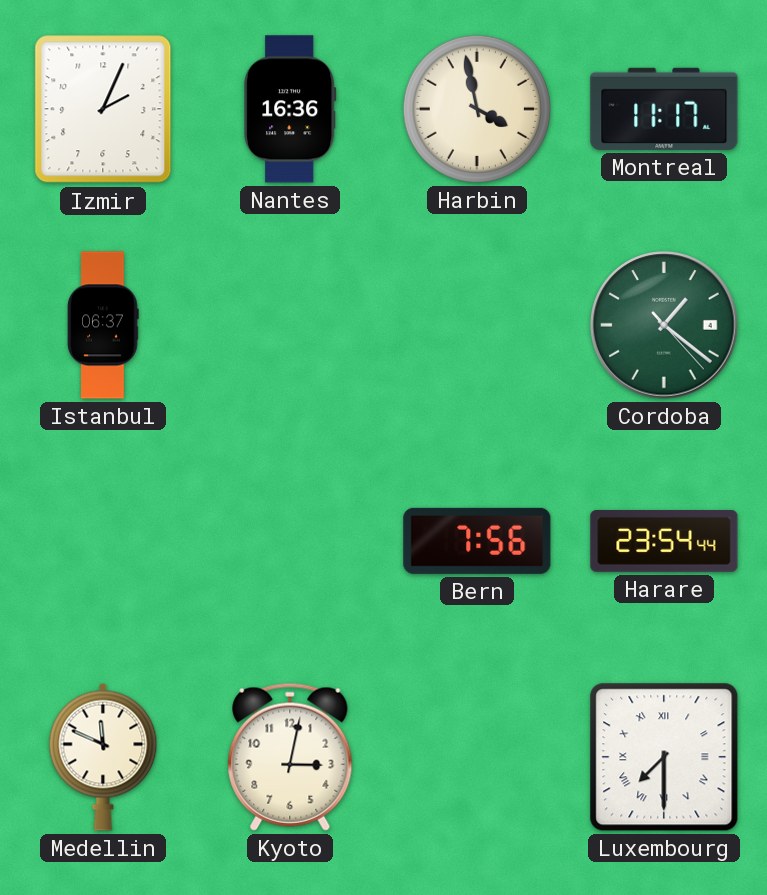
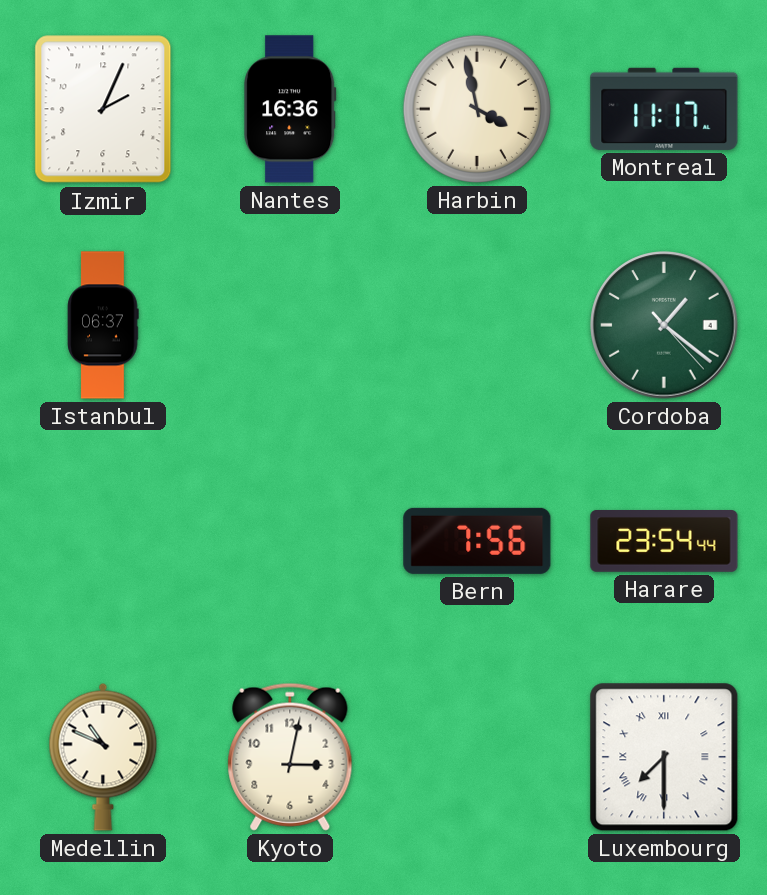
Medellin: 11:49 -> 10:49
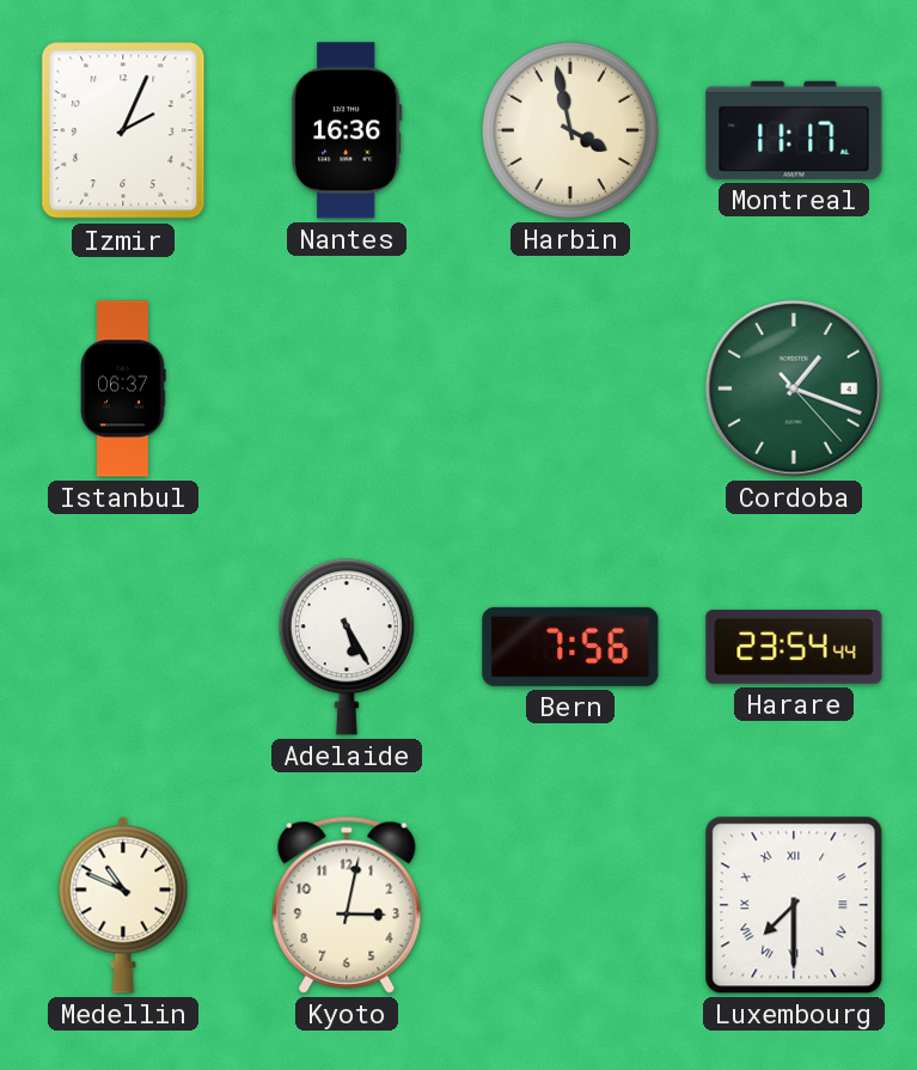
Cordoba: 1:21 -> 1:18
Adelaide: none -> 5:25
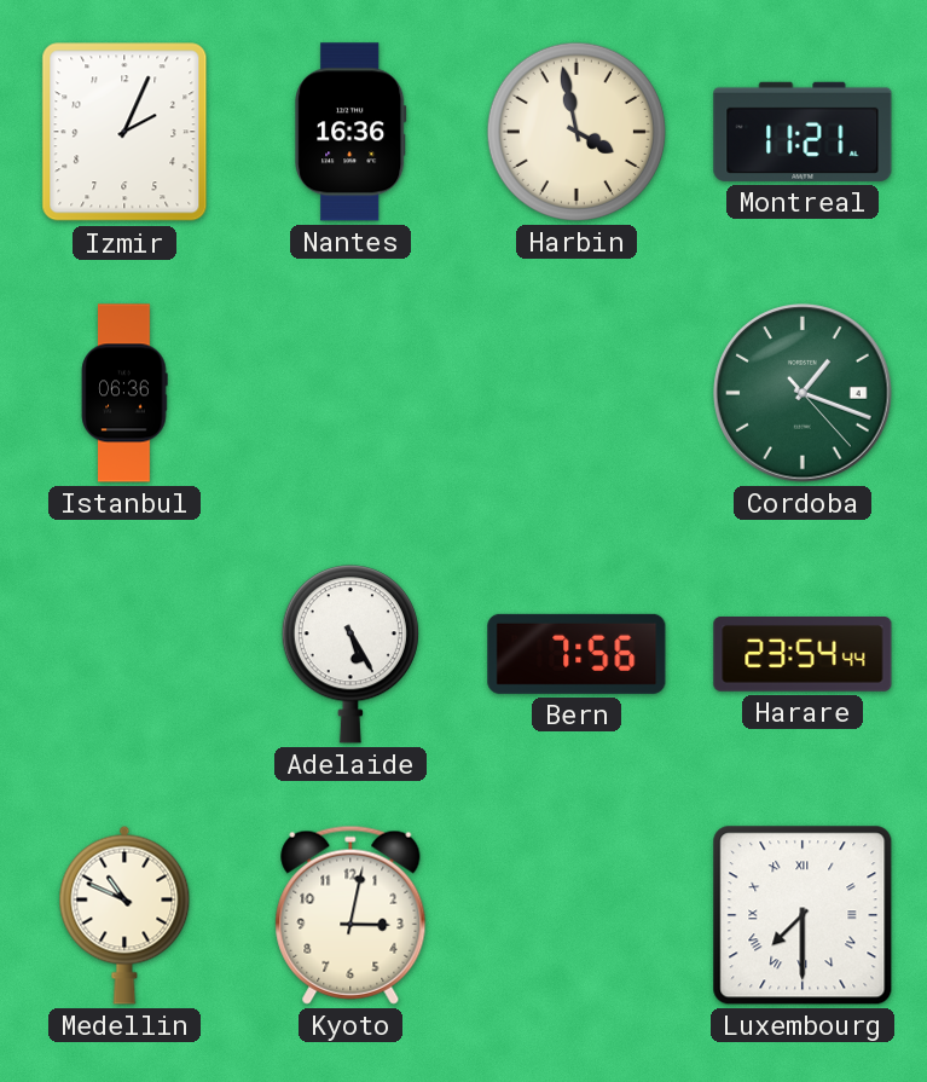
Montreal: 11:17 -> 11:21
Istanbul: 06:37 -> 06:36
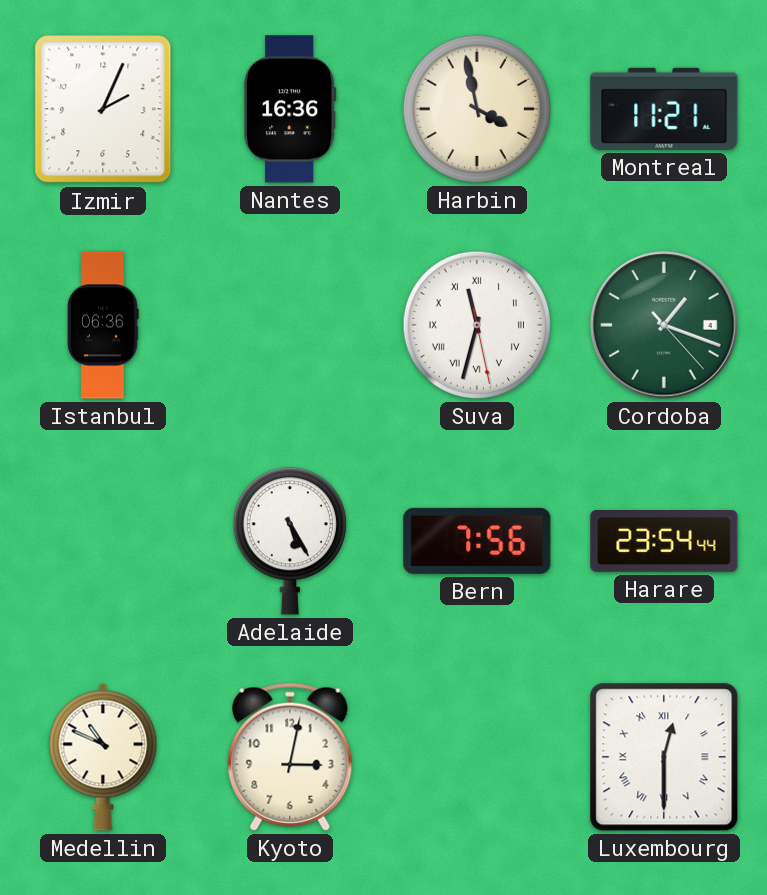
Suva: none -> 11:32
Luxembourg: 7:30 -> 12:30
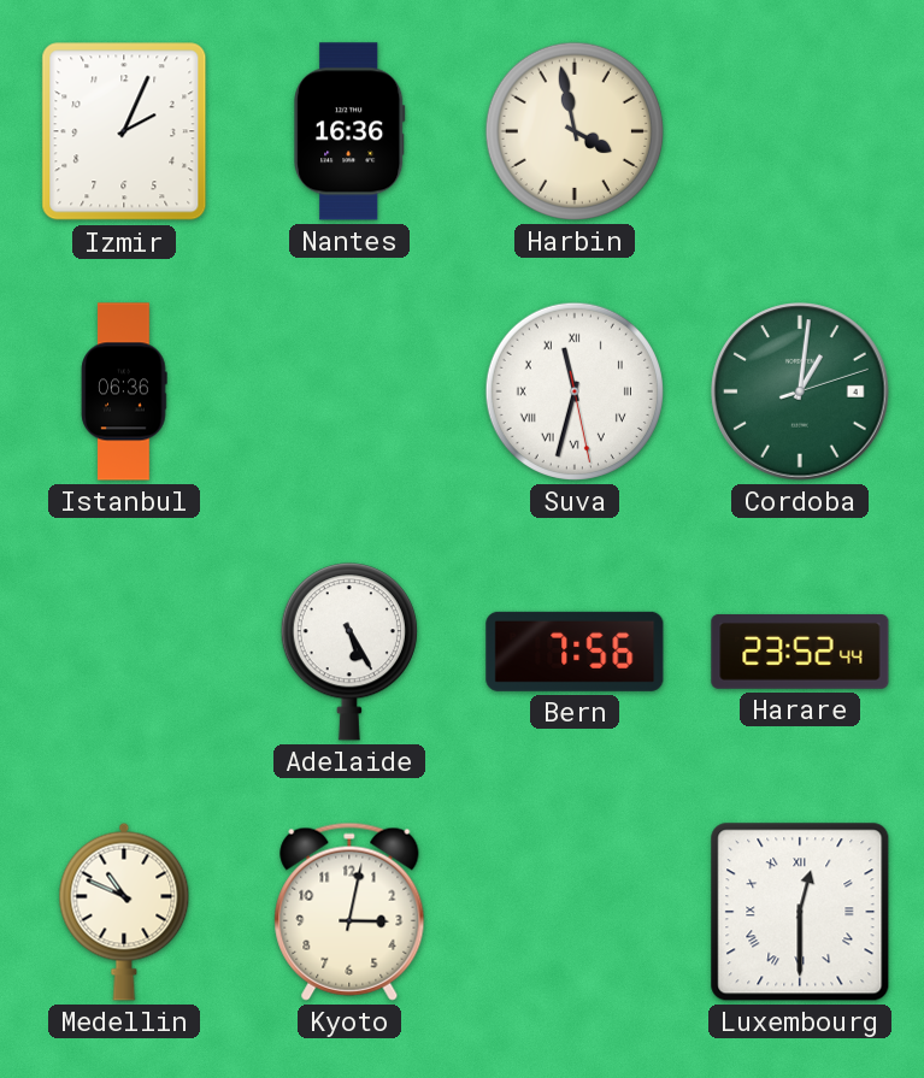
Montreal: 11:21 -> none
Cordoba: 1:18 -> 1:01
Harare: 23:54 -> 23:52
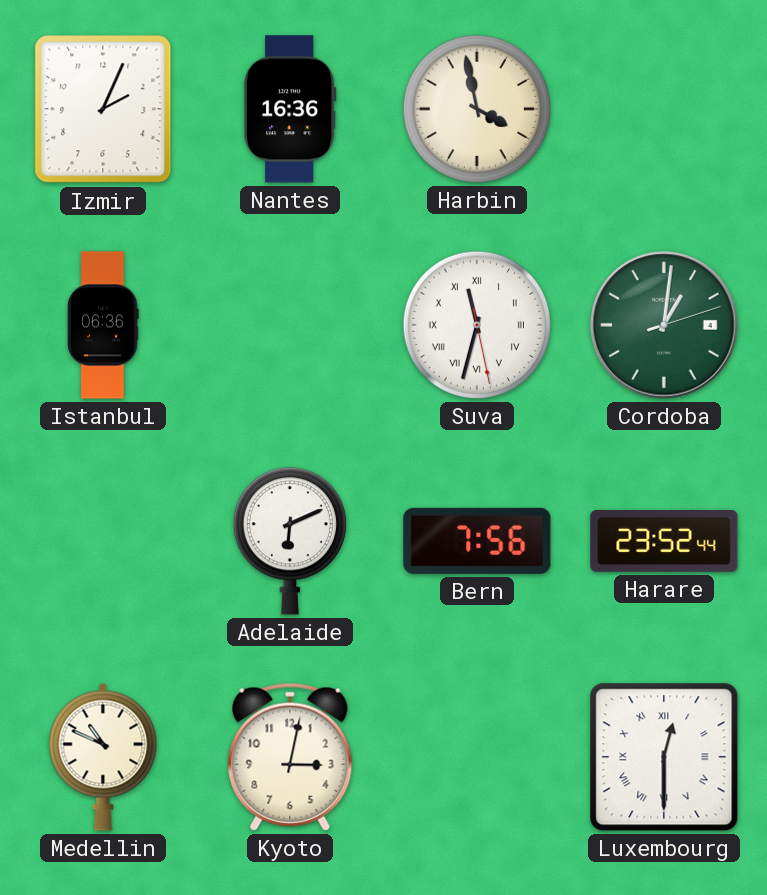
Adelaide: 5:25 -> 6:11
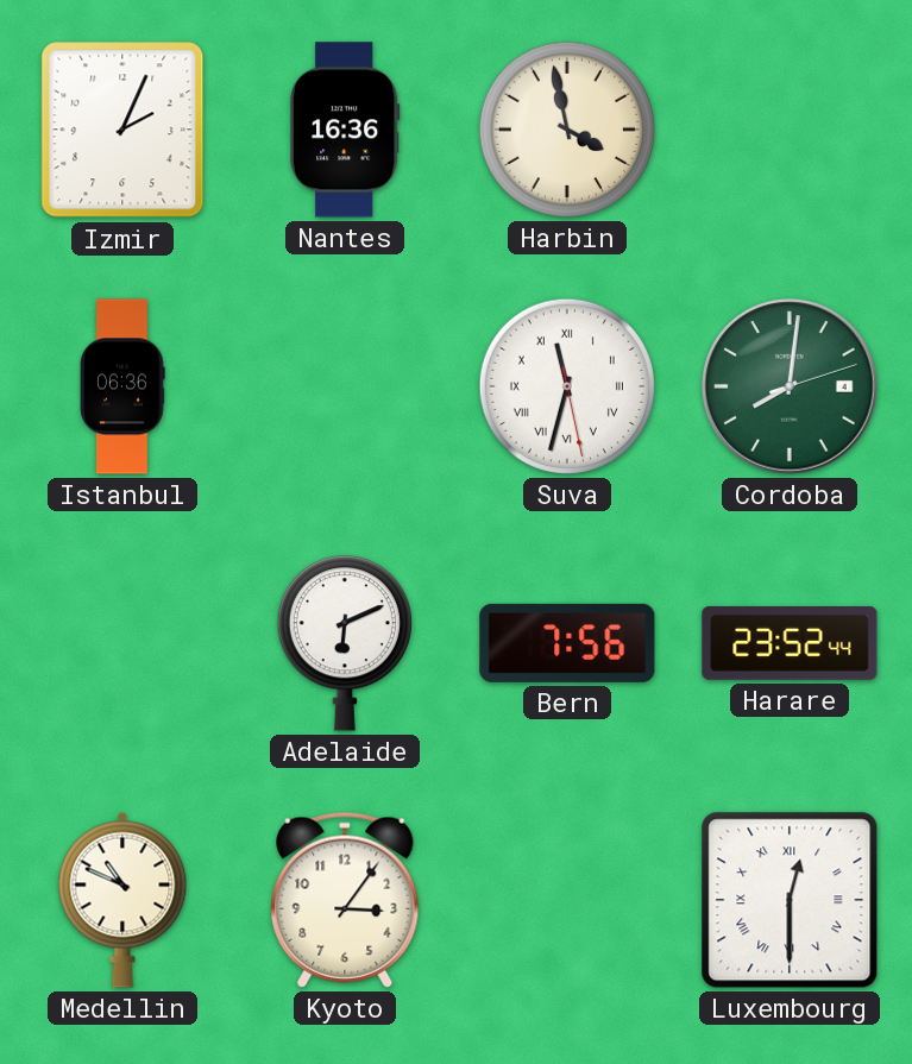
Cordoba: 1:01 -> 8:01
Kyoto: 3:02 -> 3:06
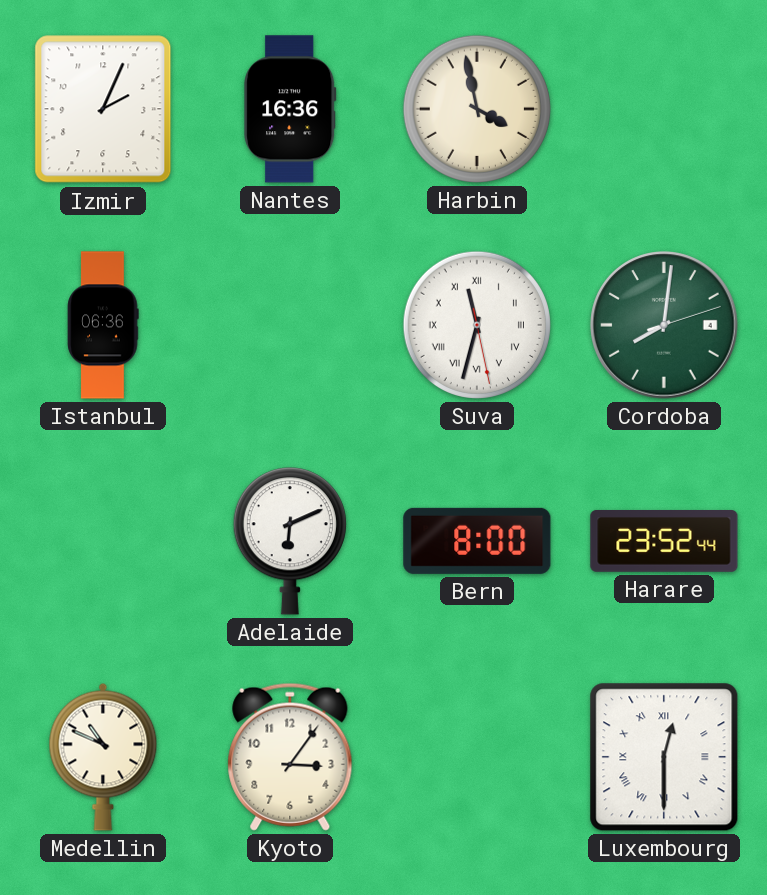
Bern: 7:56 -> 8:00
